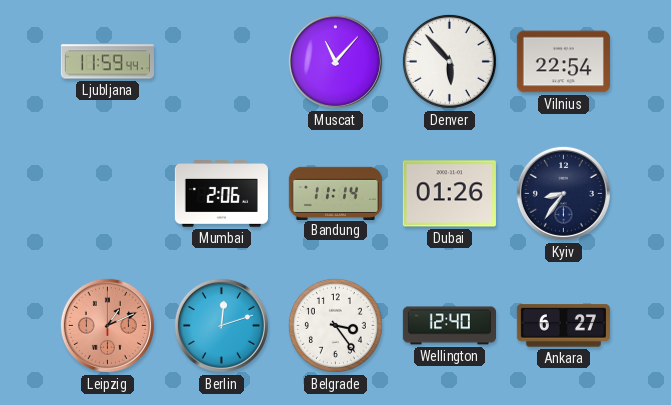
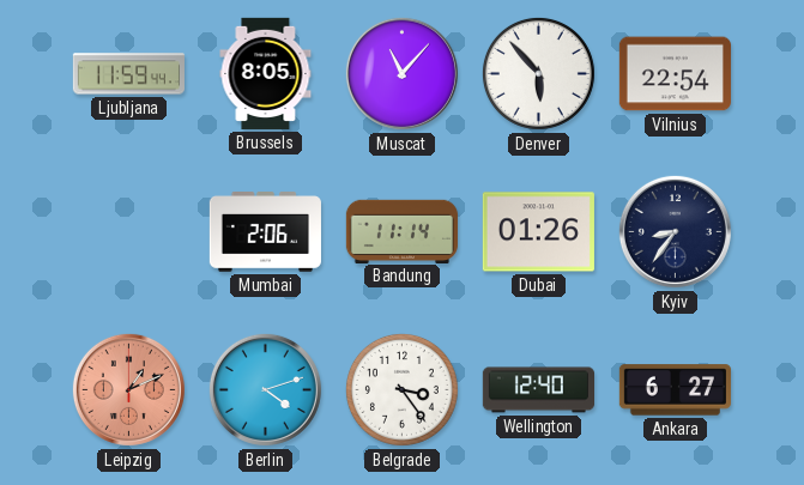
Brussels: none -> 8:05
Berlin: 12:12 -> 4:12
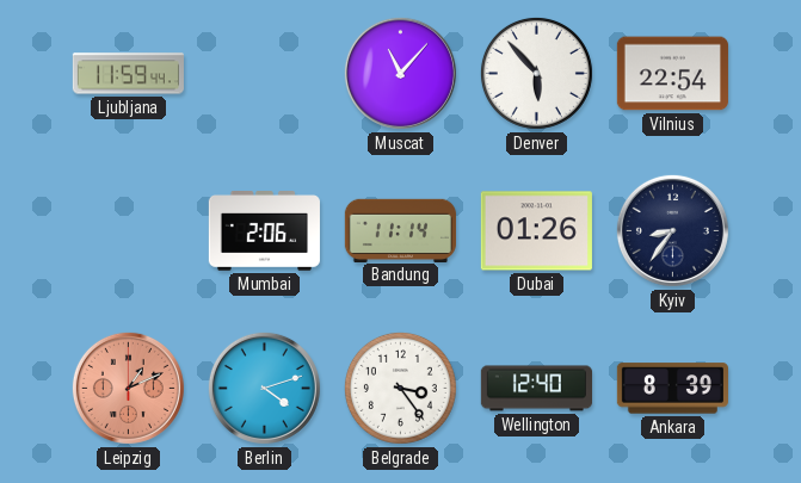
Brussels: 8:05 -> none
Ankara: 6:27 -> 8:39
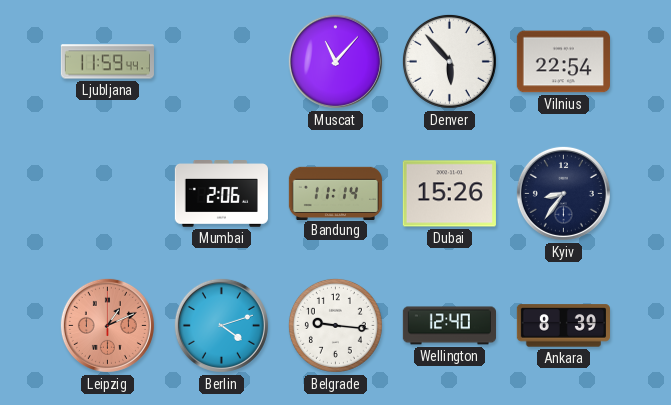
Dubai: 01:26 -> 15:26
Belgrade: 3:24 -> 9:16
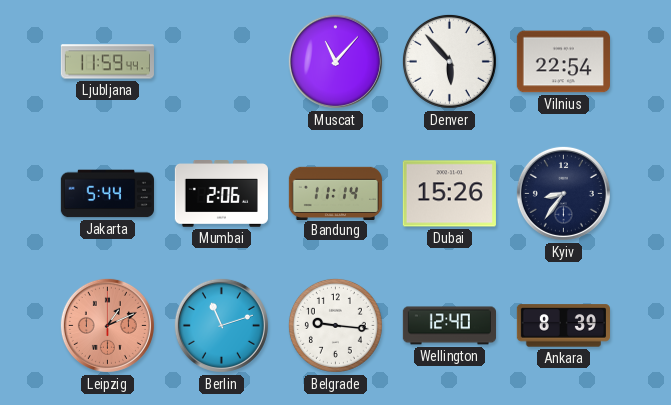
Jakarta: none -> 5:44
Berlin: 4:12 -> 11:12
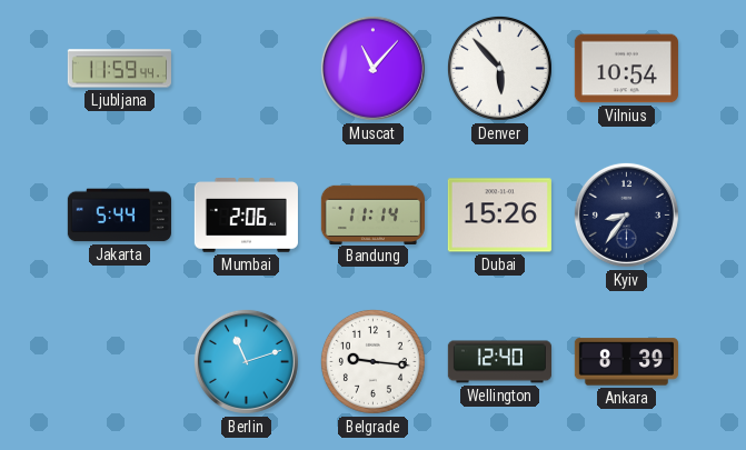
Vilnius: 22:54 -> 10:54
Leipzig: 1:11 -> none
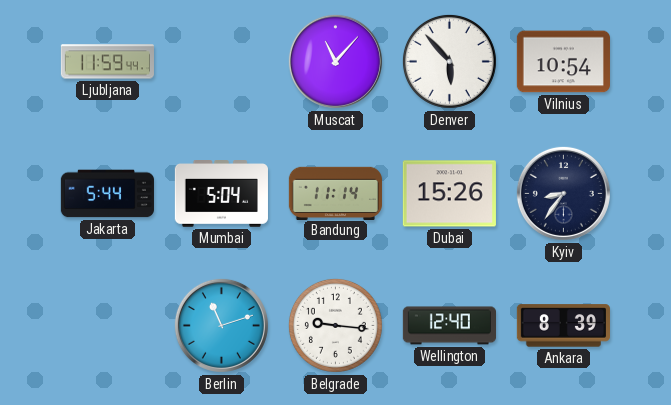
Mumbai: 2:06 -> 5:04
